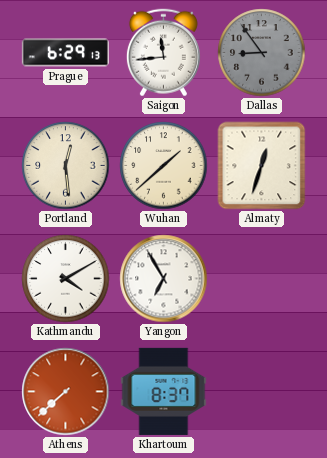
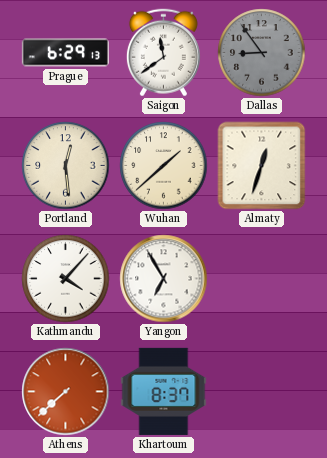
Saigon: 11:44 -> 11:39
Kathmandu: 4:10 -> 4:07
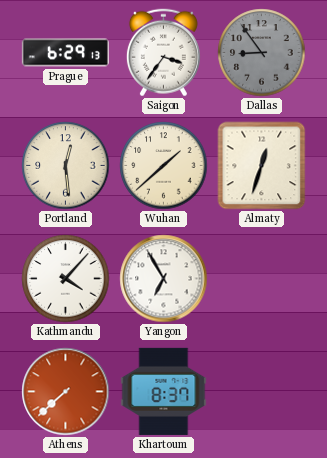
Saigon: 11:39 -> 3:36
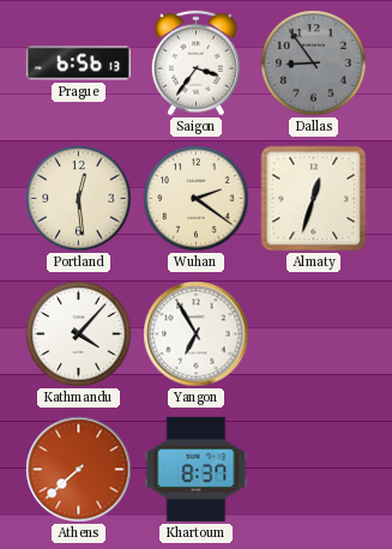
Prague: 6:29 -> 6:56
Wuhan: 1:38 -> 2:21
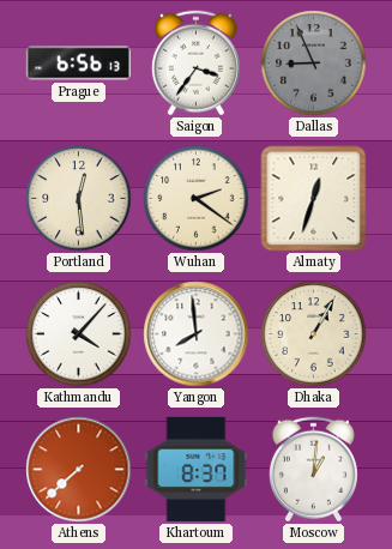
Dallas: 8:54 -> 8:56
Yangon: 6:55 -> 7:59
Dhaka: none -> 1:05
Moscow: none -> 1:01
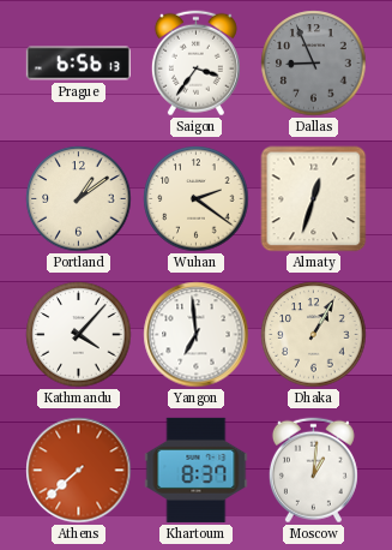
Portland: 12:29 -> 1:09
Yangon: 7:59 -> 6:59
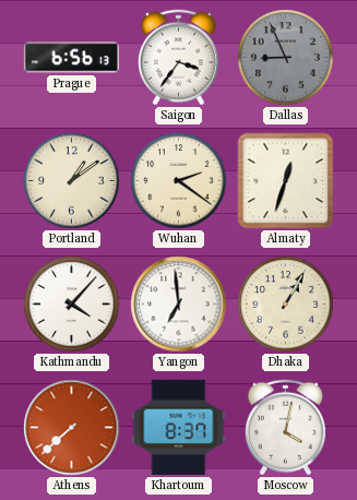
Moscow: 1:01 -> 4:02
